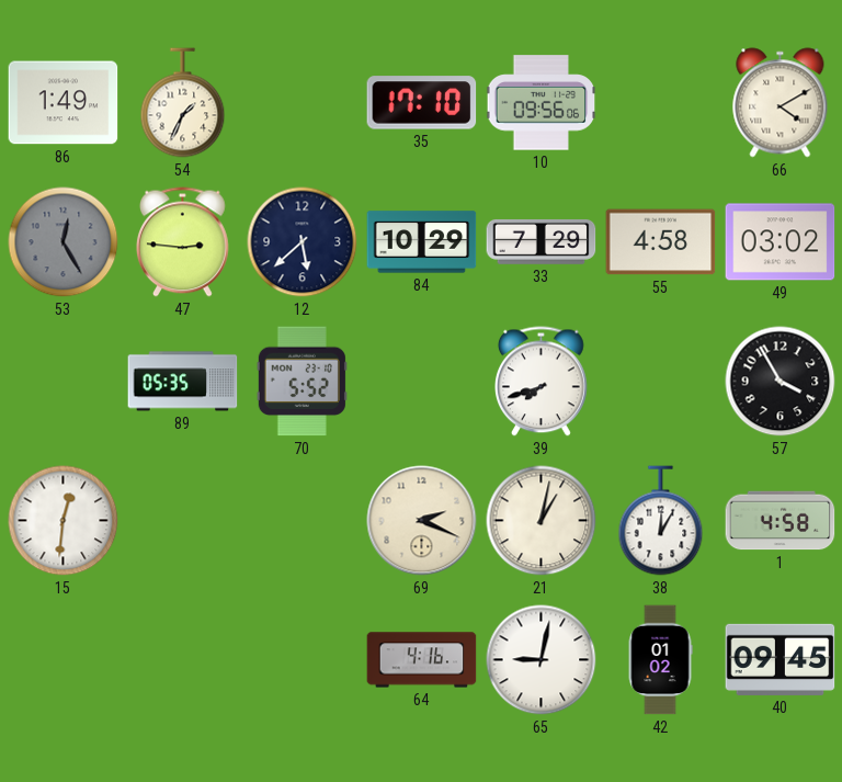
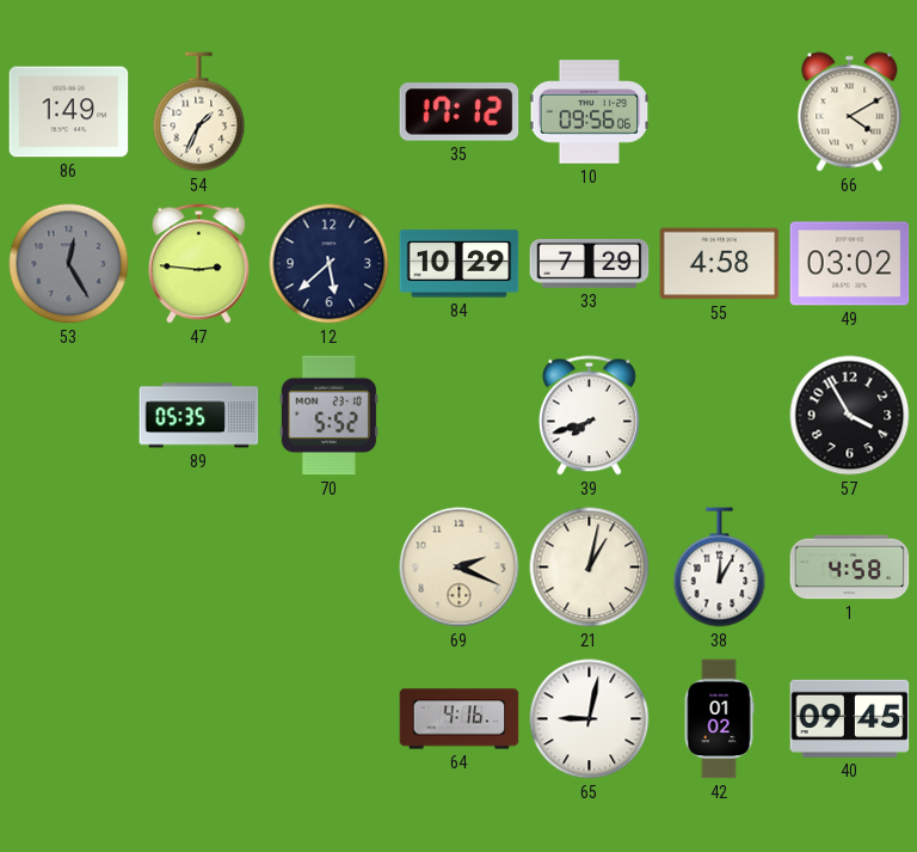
35: 17:10 -> 17:12
15: 12:31 -> none
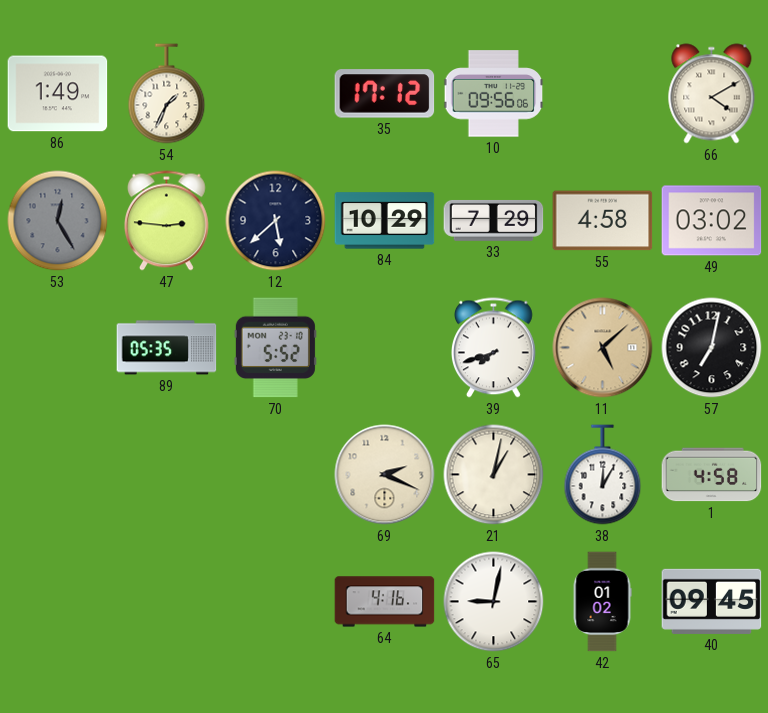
11: none -> 5:08
57: 3:55 -> 7:02
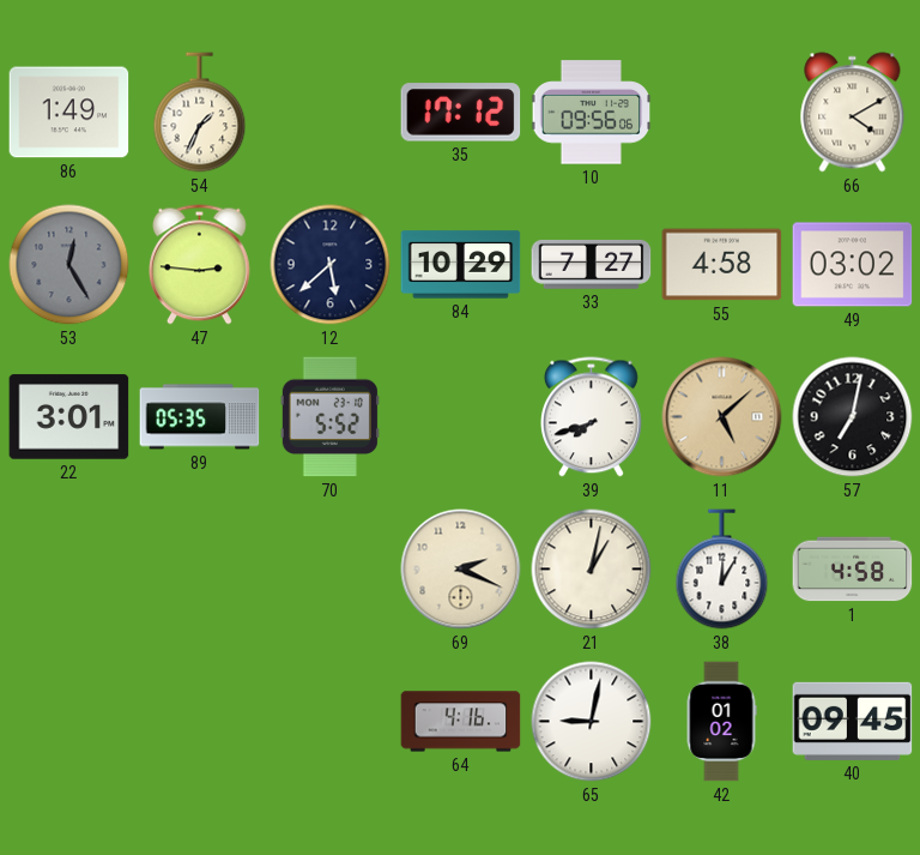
33: 7:29 -> 7:27
22: none -> 3:01
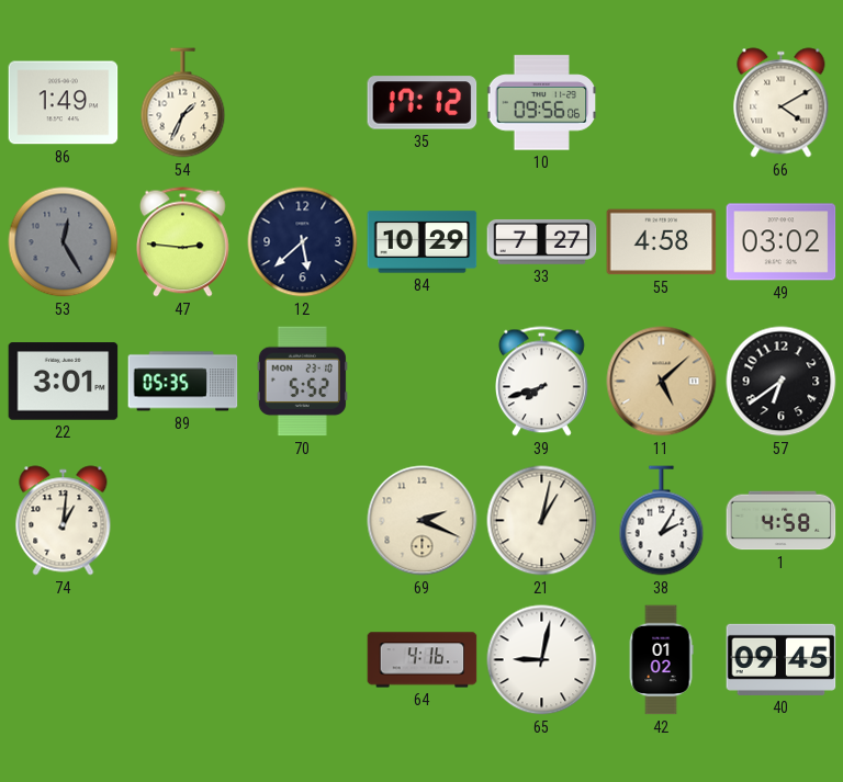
57: 7:02 -> 6:39
74: none -> 1:01
38: 12:05 -> 2:05
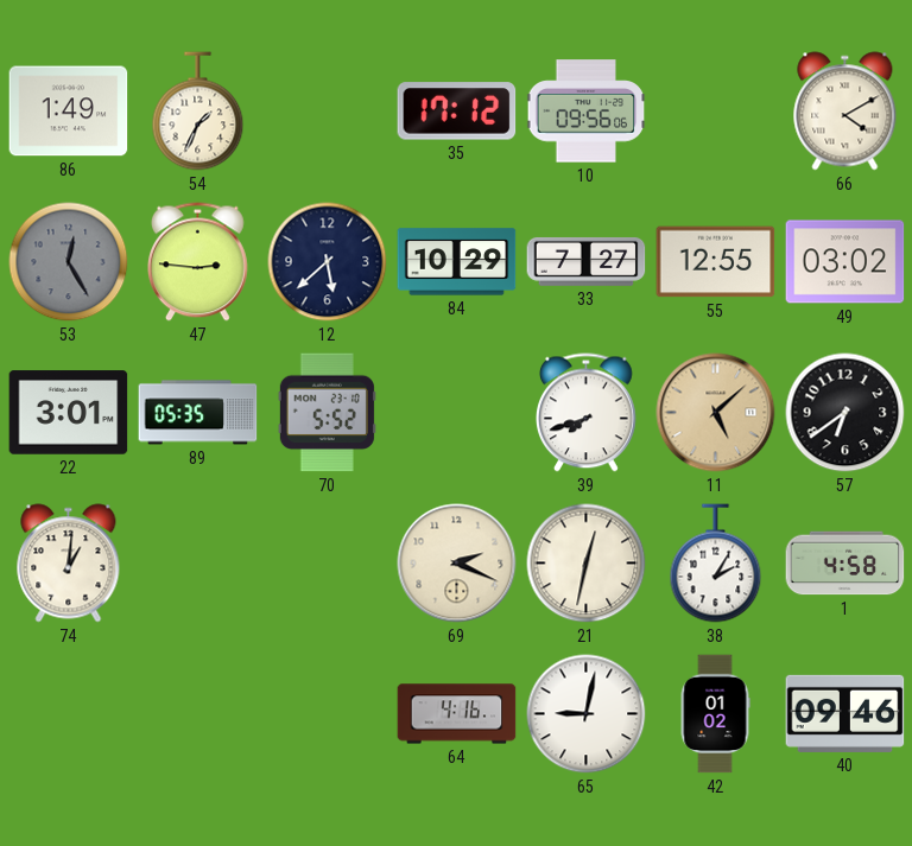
55: 4:58 -> 12:55
21: 1:02 -> 12:32
40: 09:45 -> 09:46
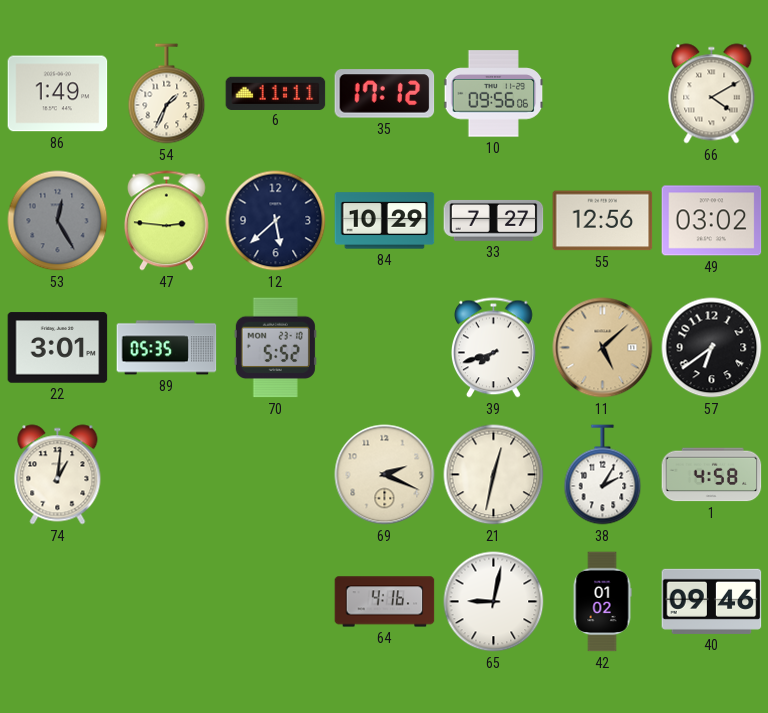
6: none -> 11:11
55: 12:55 -> 12:56
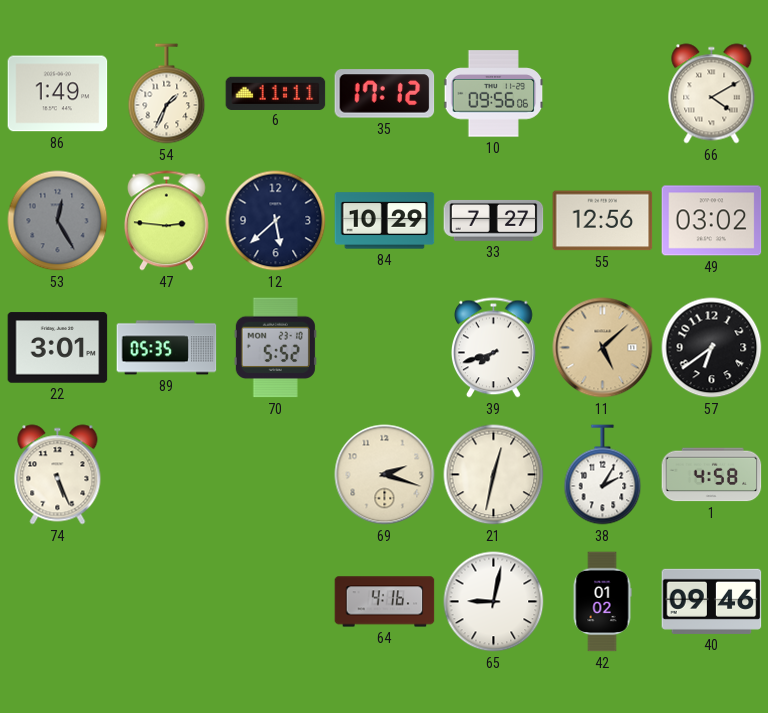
74: 1:01 -> 5:26
69: 2:19 -> 2:18
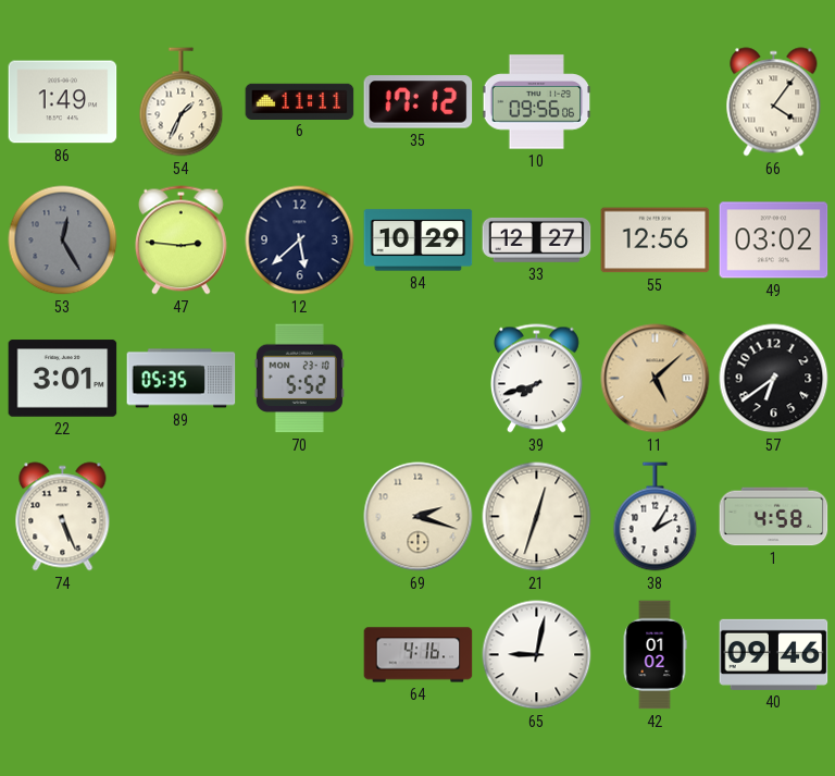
66: 4:10 -> 4:06
33: 7:27 -> 12:27
21: 12:32 -> 12:33
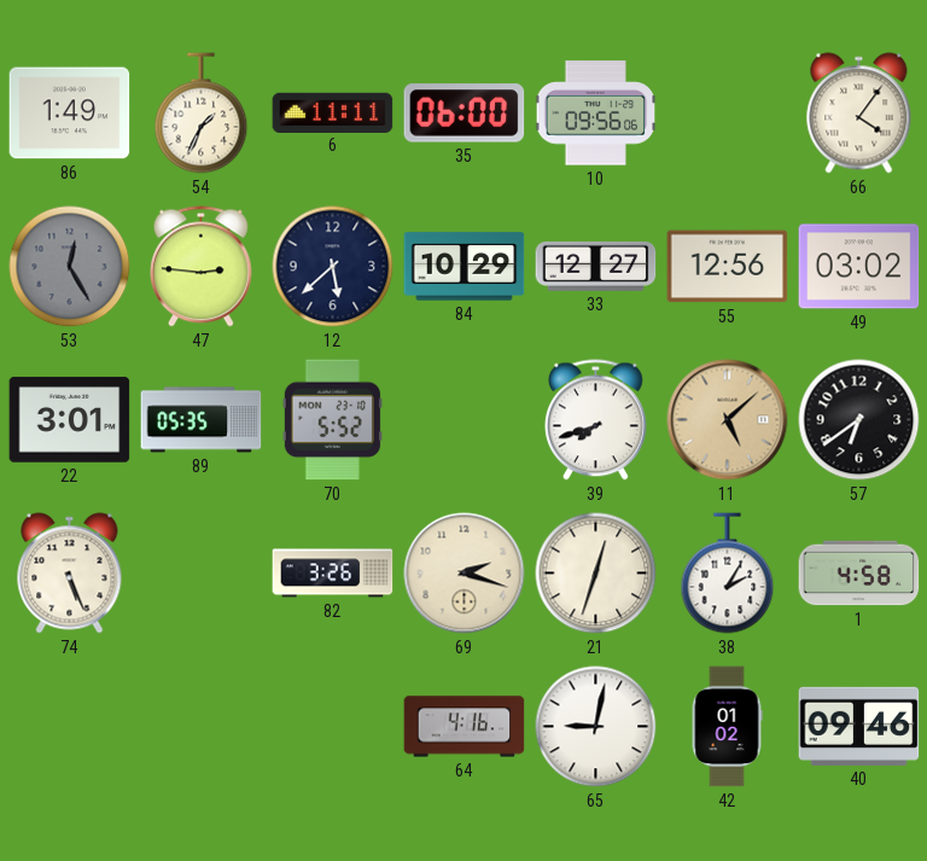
35: 17:12 -> 06:00
82: none -> 3:26
